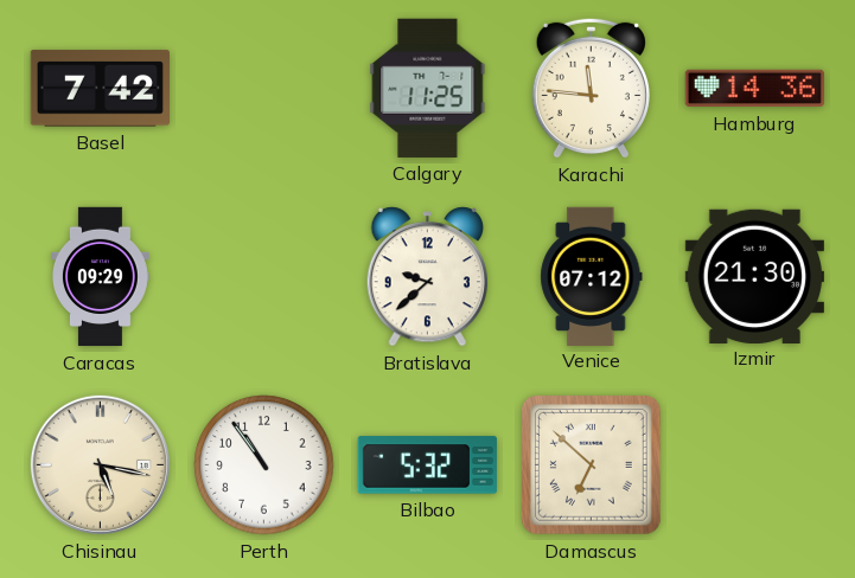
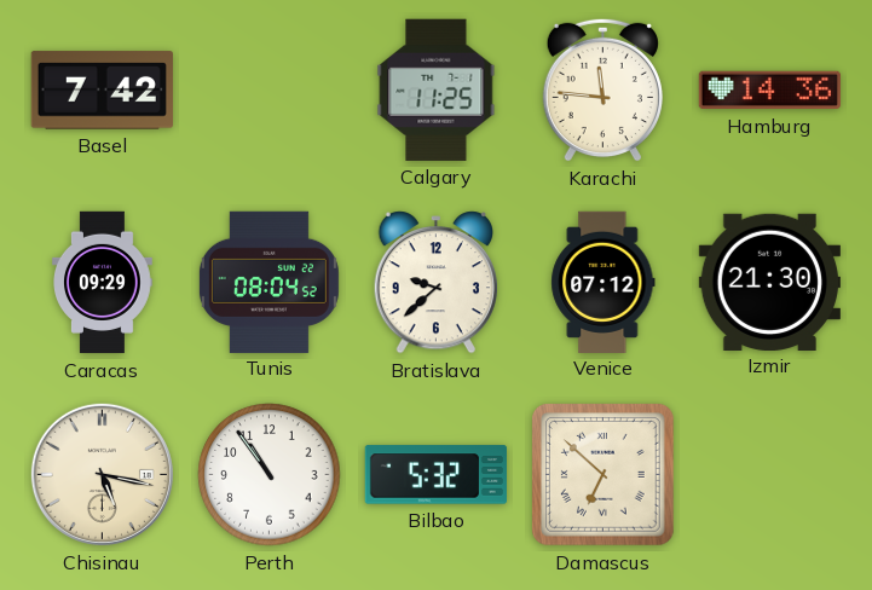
Tunis: none -> 08:04
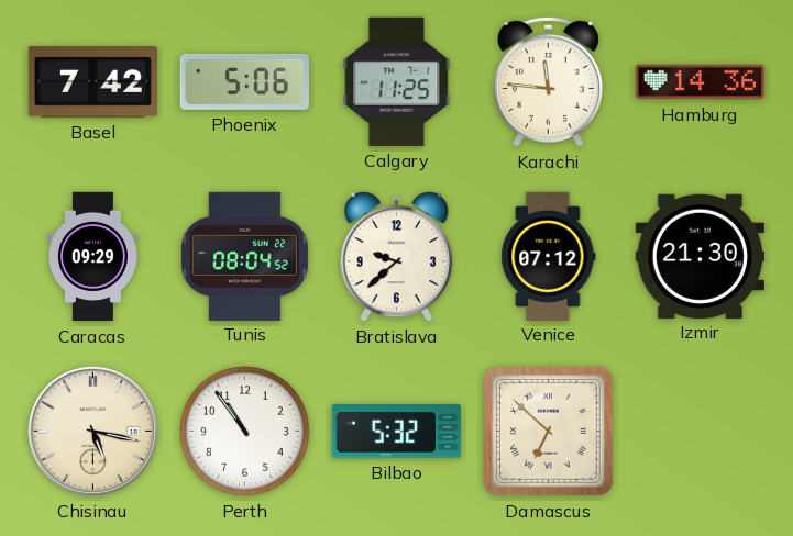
Phoenix: none -> 5:06
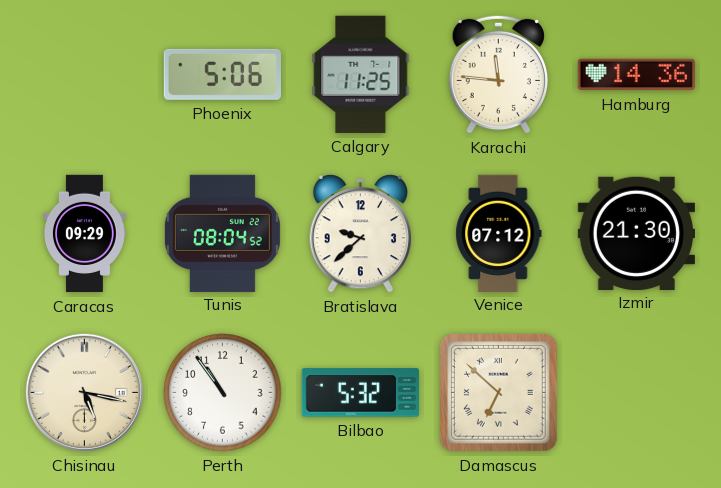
Basel: 7:42 -> none
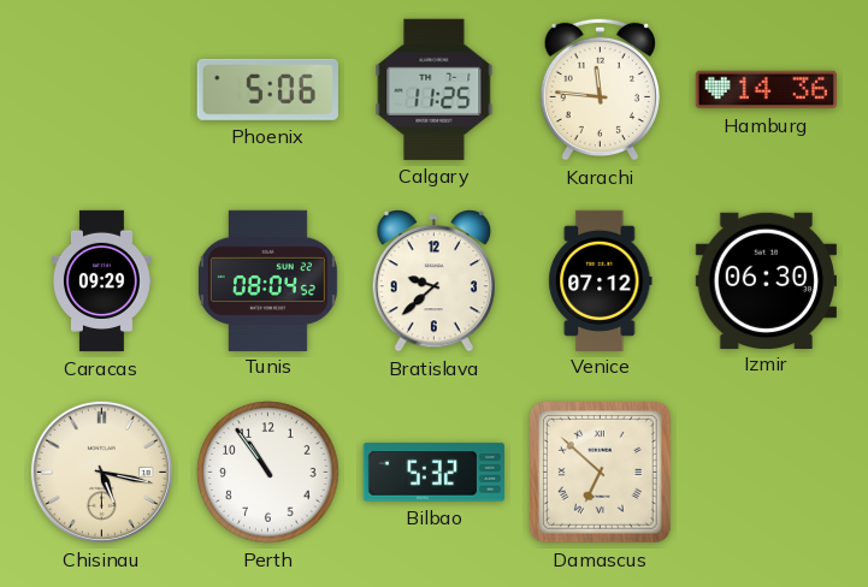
Izmir: 21:30 -> 06:30
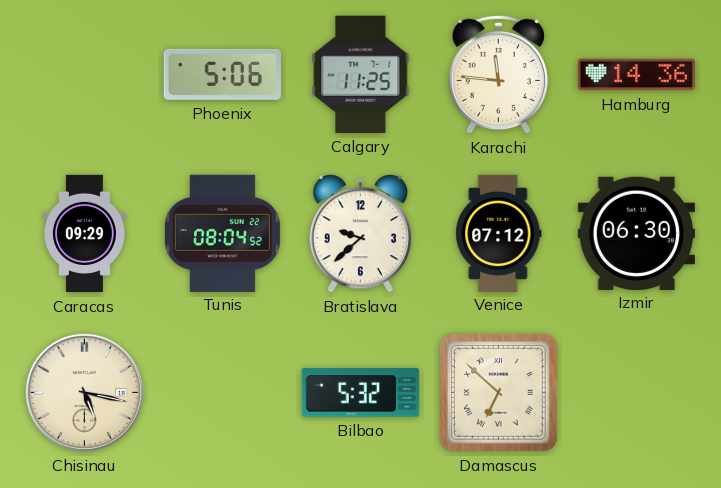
Perth: 10:54 -> none
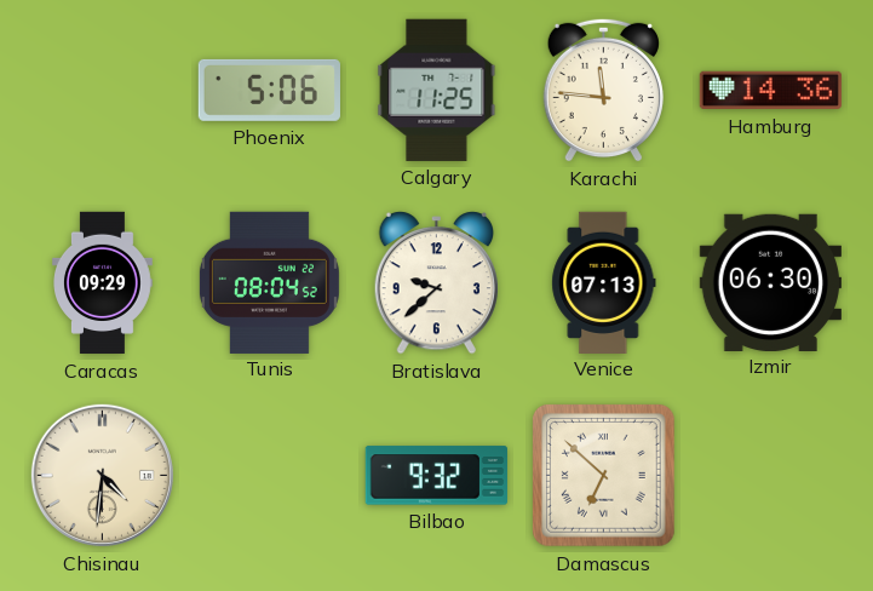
Venice: 07:12 -> 07:13
Chisinau: 5:17 -> 4:31
Bilbao: 5:32 -> 9:32
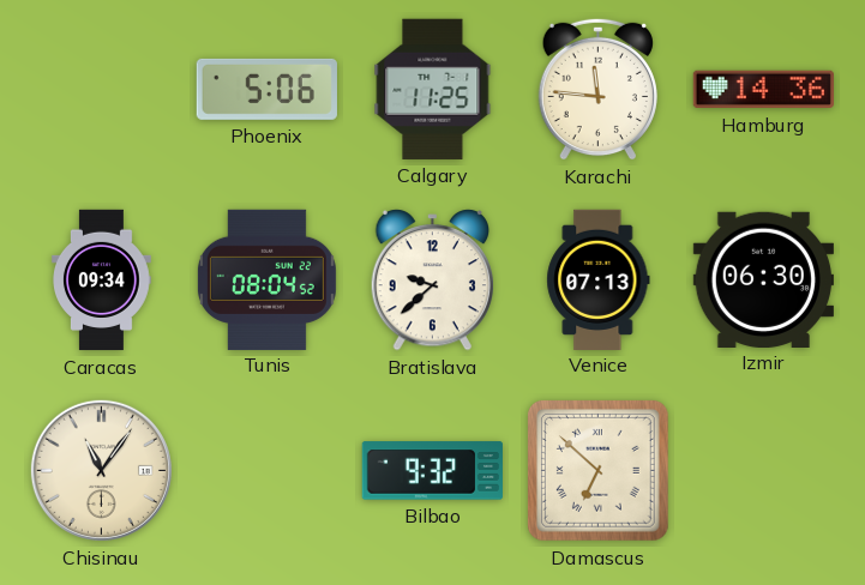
Caracas: 09:29 -> 09:34
Chisinau: 4:31 -> 11:06
